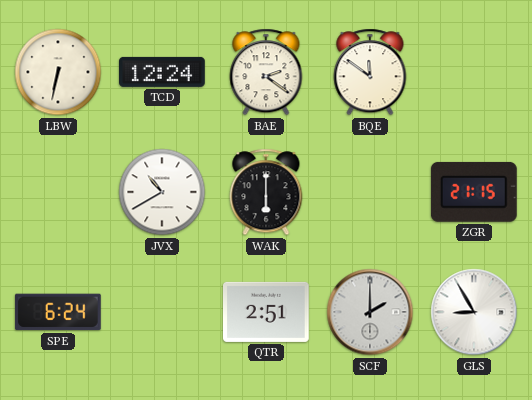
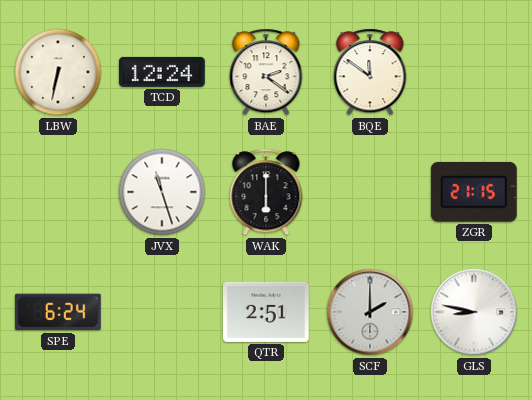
JVX: 10:40 -> 11:27
GLS: 8:55 -> 8:47
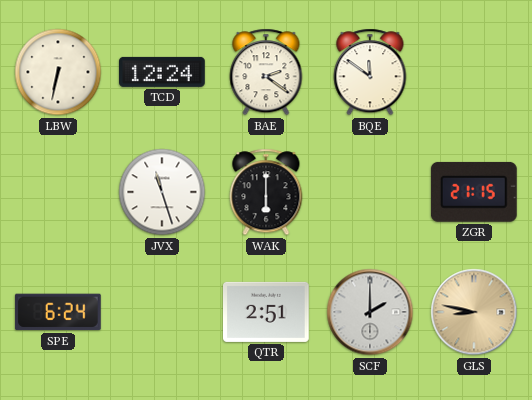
GLS dial: white -> champagne
